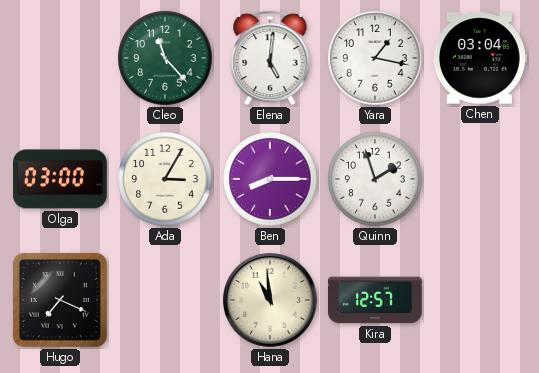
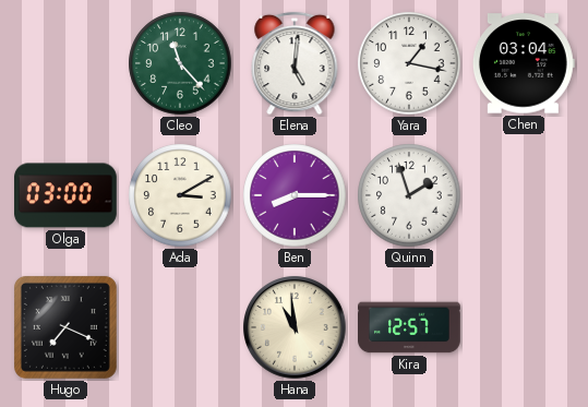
Ada: 3:05 -> 3:10
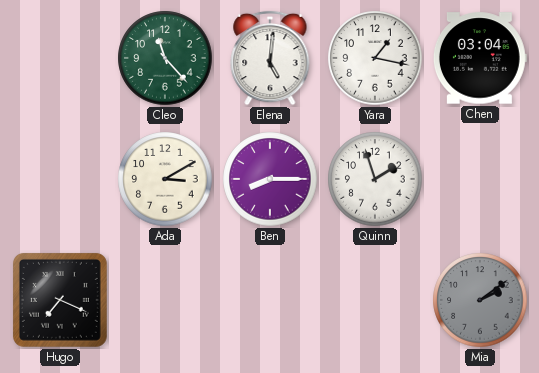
Olga: 03:00 -> none
Hana: 10:59 -> none
Kira: 12:57 -> none
Mia: none -> 2:09
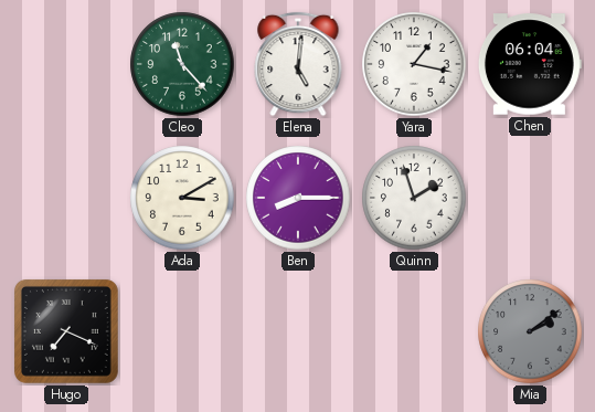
Chen: 03:04 -> 06:04
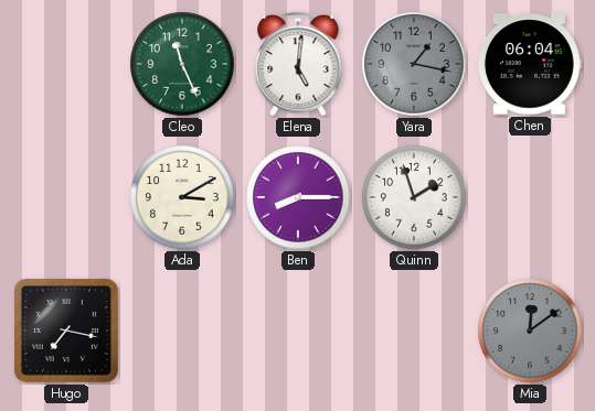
Cleo: 11:23 -> 11:26
Yara dial: white -> grey
Hugo: 7:19 -> 7:17
Mia: 2:09 -> 12:09
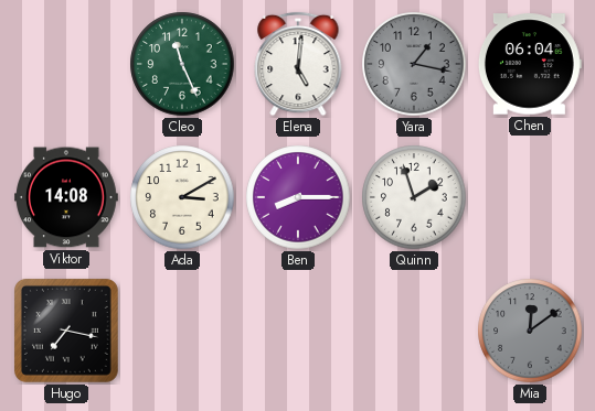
Viktor: none -> 14:08
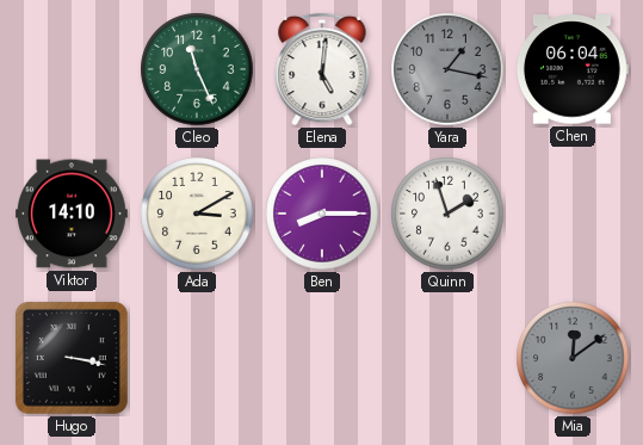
Viktor: 14:08 -> 14:10
Hugo: 7:17 -> 3:17
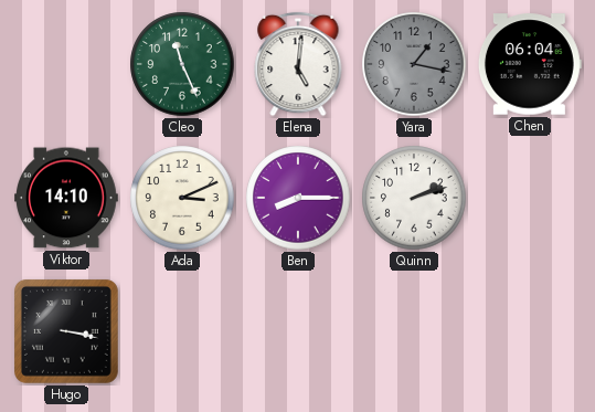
Ada: 3:10 -> 3:11
Quinn: 1:57 -> 2:12
Mia: 12:09 -> none
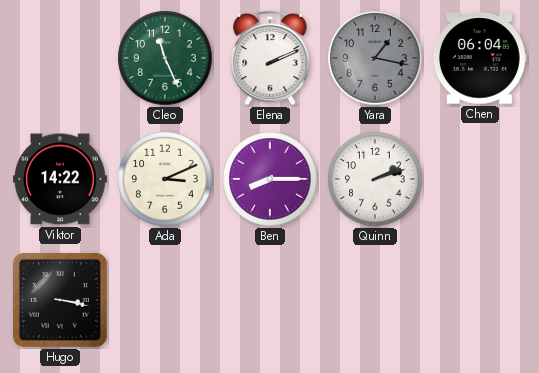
Elena: 5:01 -> 2:11
Viktor: 14:10 -> 14:22
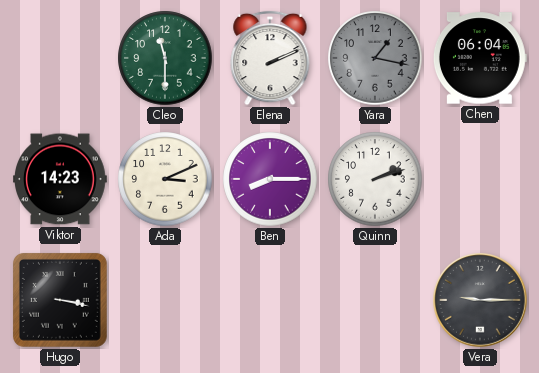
Cleo: 11:26 -> 11:30
Viktor: 14:22 -> 14:23
Vera: none -> 9:15
